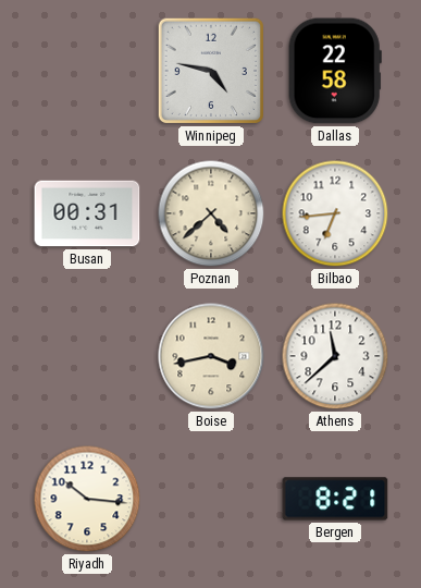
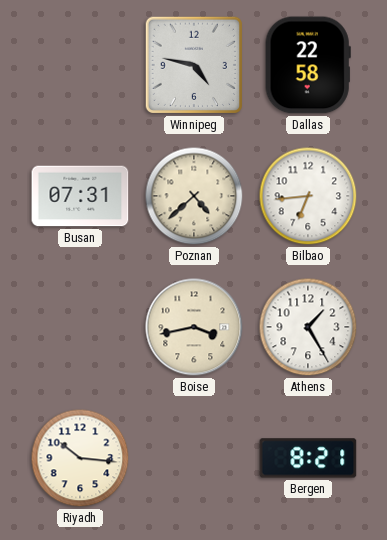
Busan: 00:31 -> 07:31
Athens: 11:38 -> 1:25
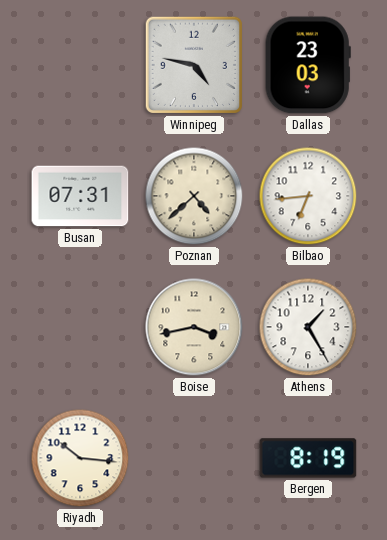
Dallas: 22:58 -> 23:03
Bergen: 8:21 -> 8:19
